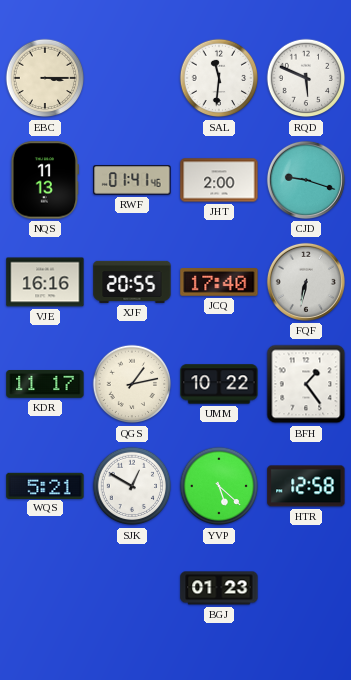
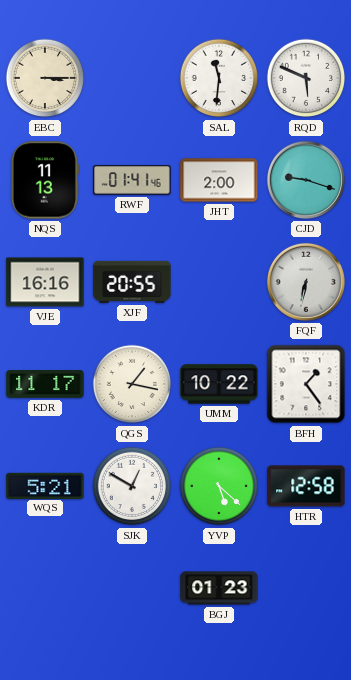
JCQ: 17:40 -> none
QGS: 1:13 -> 1:17
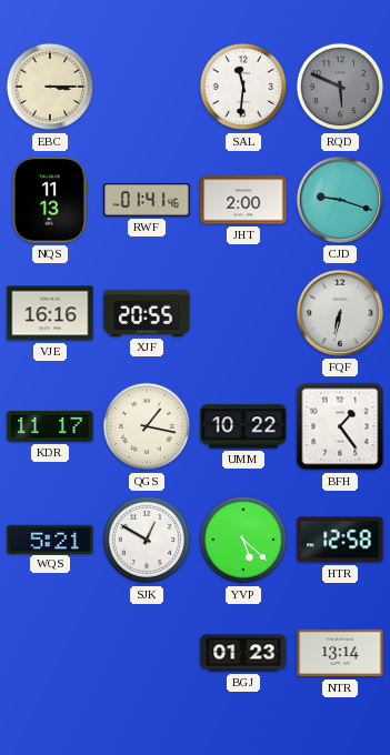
RQD dial: white -> grey
NTR: none -> 13:14
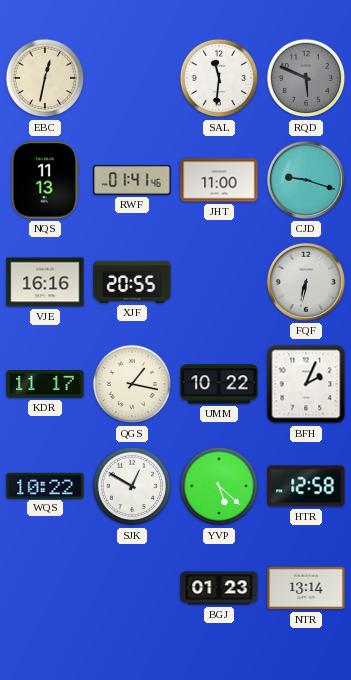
EBC: 3:15 -> 12:32
JHT: 2:00 -> 11:00
BFH: 1:24 -> 2:04
WQS: 5:21 -> 10:22
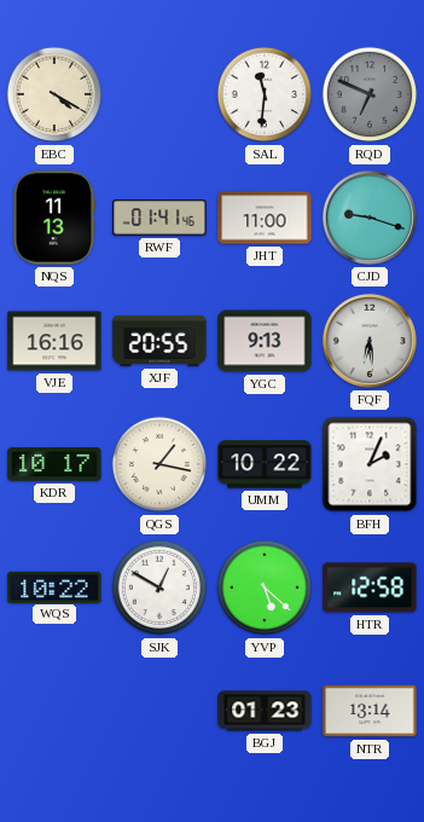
EBC: 12:32 -> 4:20
RQD: 5:49 -> 6:49
YGC: none -> 9:13
FQF: 6:32 -> 6:29
KDR: 11:17 -> 10:17
